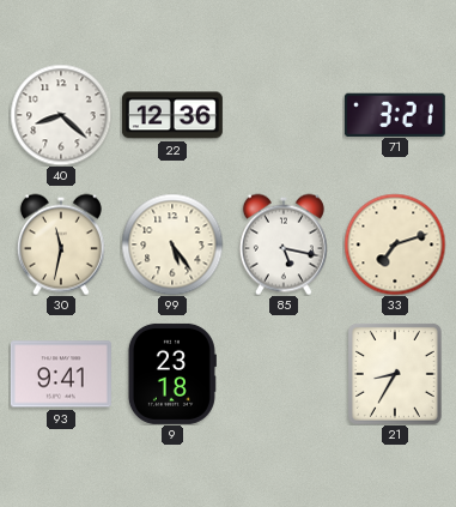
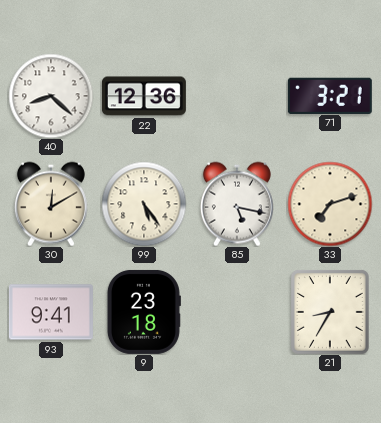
30: 11:32 -> 12:10
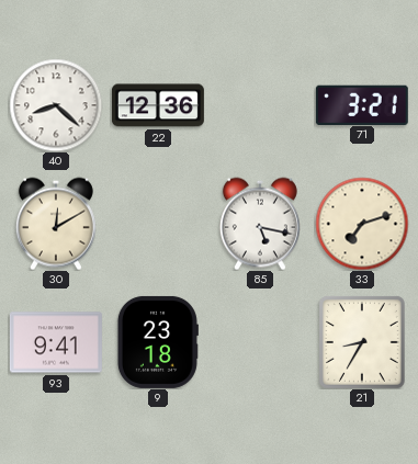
99: 5:24 -> none
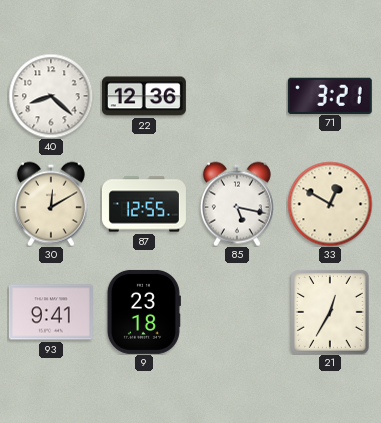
87: none -> 12:55
33: 7:12 -> 12:50
21: 8:35 -> 12:35
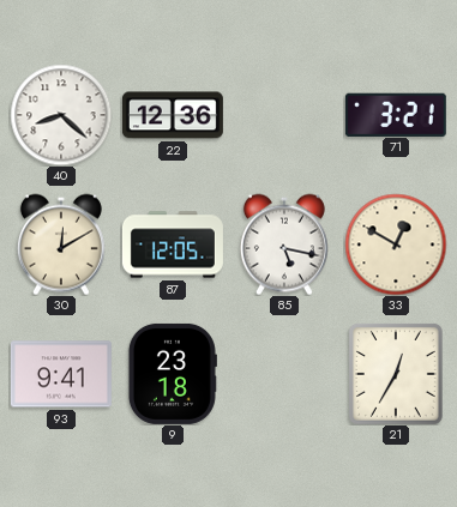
87: 12:55 -> 12:05
